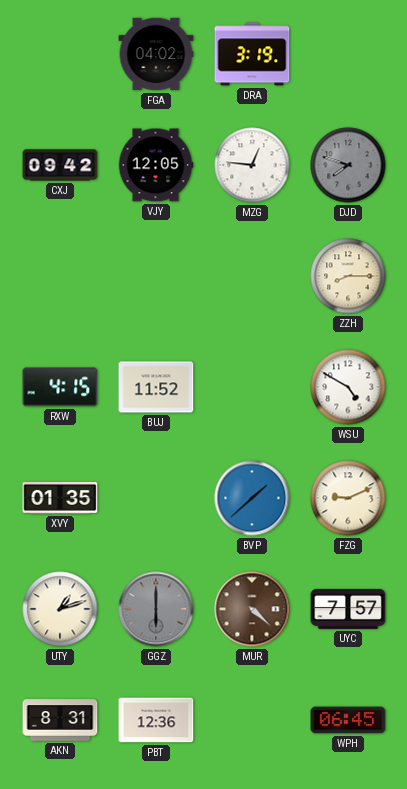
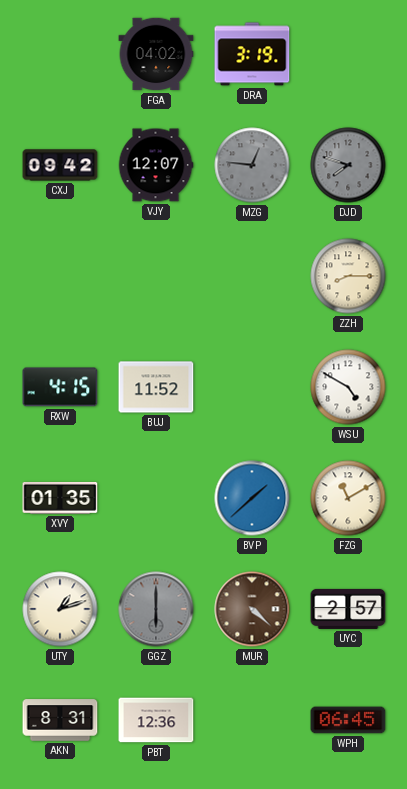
VJY: 12:05 -> 12:07
MZG dial: white -> grey
FZG: 9:11 -> 11:10
UYC: 7:57 -> 2:57
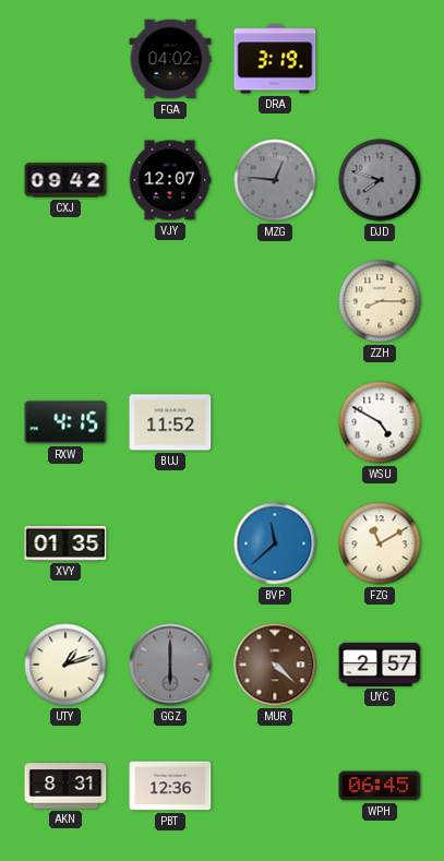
BVP: 1:38 -> 11:38
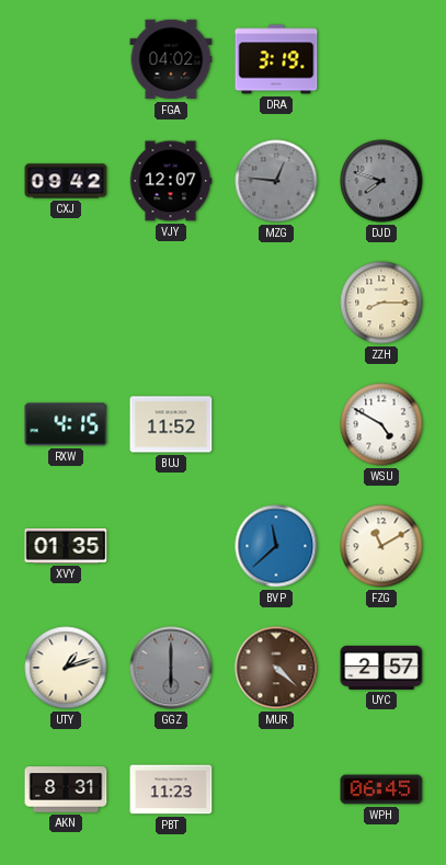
PBT: 12:36 -> 11:23
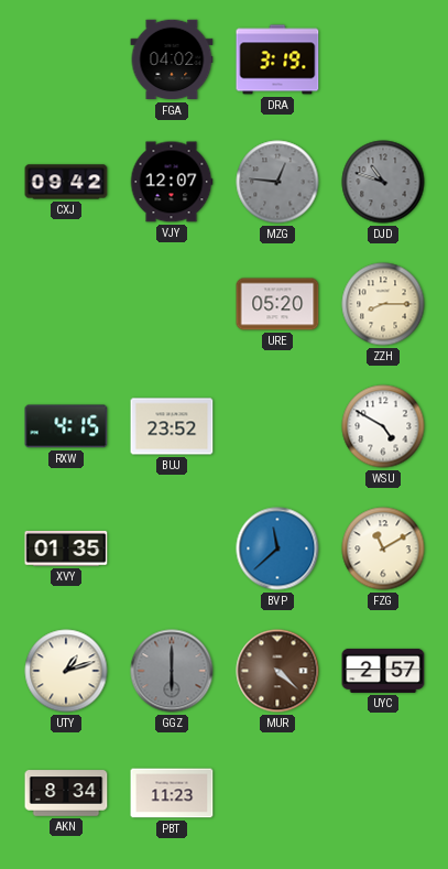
DJD: 7:48 -> 10:48
URE: none -> 05:20
BUJ: 11:52 -> 23:52
AKN: 8:31 -> 8:34
WPH: 06:45 -> none
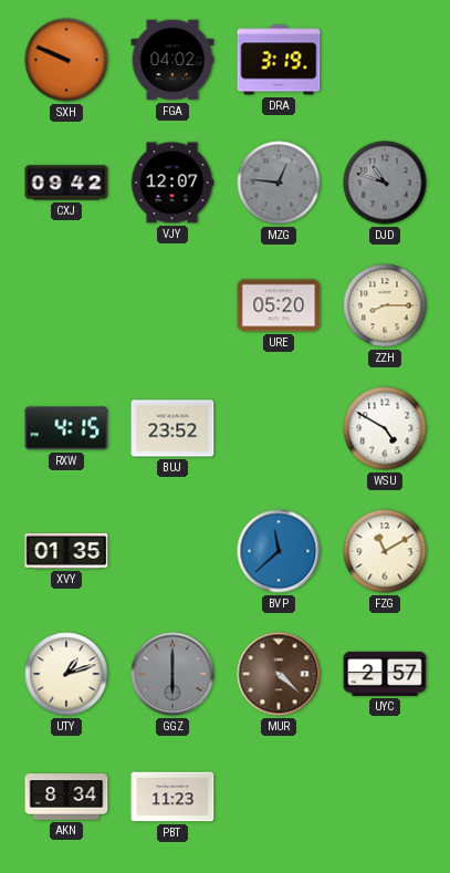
SXH: none -> 9:49
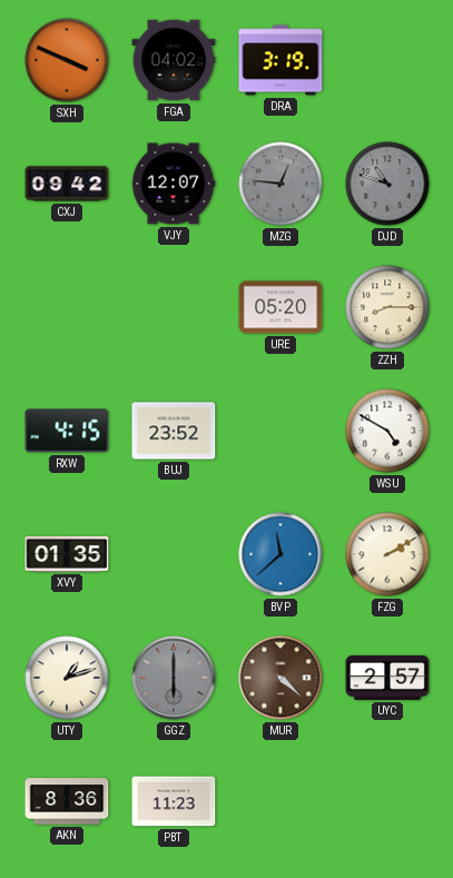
SXH: 9:49 -> 3:49
FZG: 11:10 -> 2:10
AKN: 8:34 -> 8:36
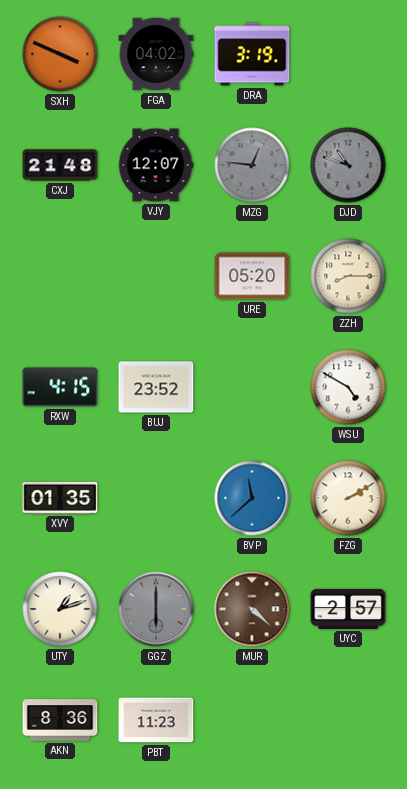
CXJ: 09:42 -> 21:48
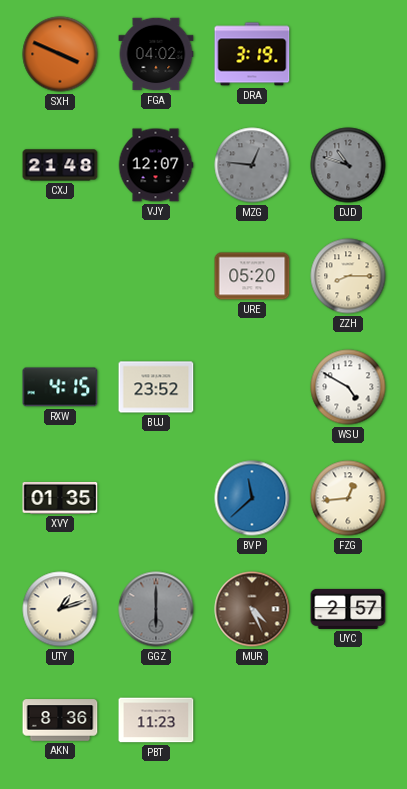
FZG: 2:10 -> 12:44
MUR: 4:22 -> 4:26
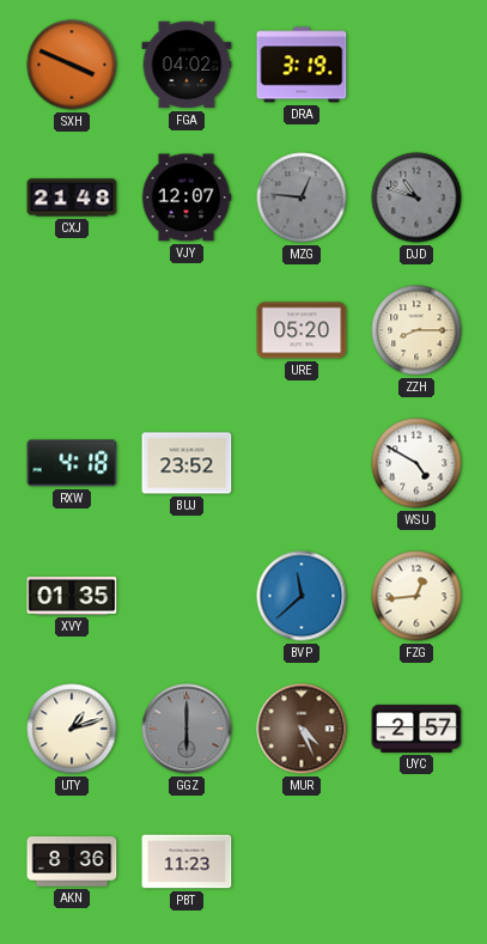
RXW: 4:15 -> 4:18
